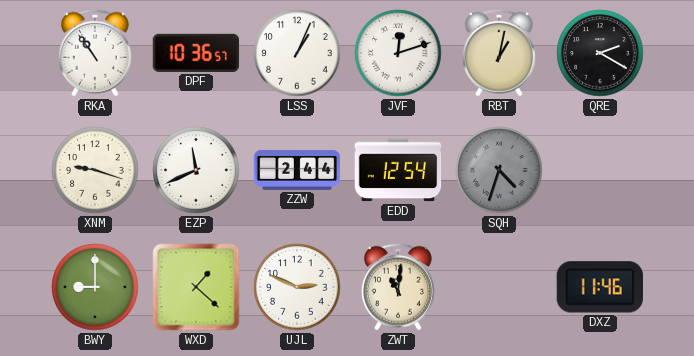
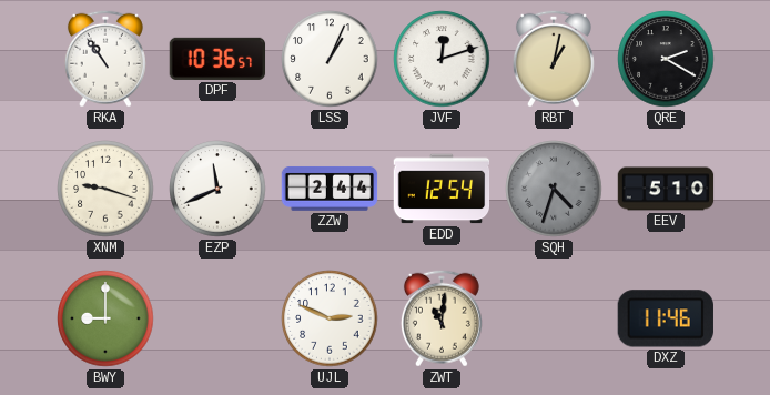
EEV: none -> 5:10
WXD: 1:22 -> none
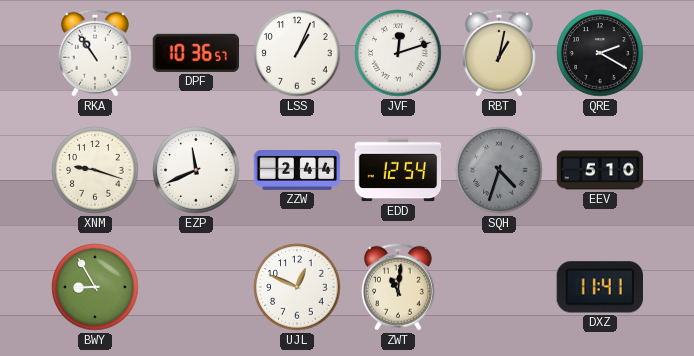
BWY: 9:00 -> 8:55
UJL: 2:49 -> 12:49
DXZ: 11:46 -> 11:41
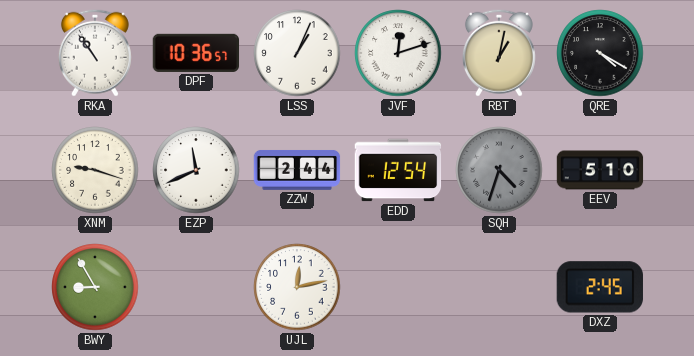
QRE: 2:20 -> 4:20
UJL: 12:49 -> 12:13
ZWT: 11:01 -> none
DXZ: 11:41 -> 2:45
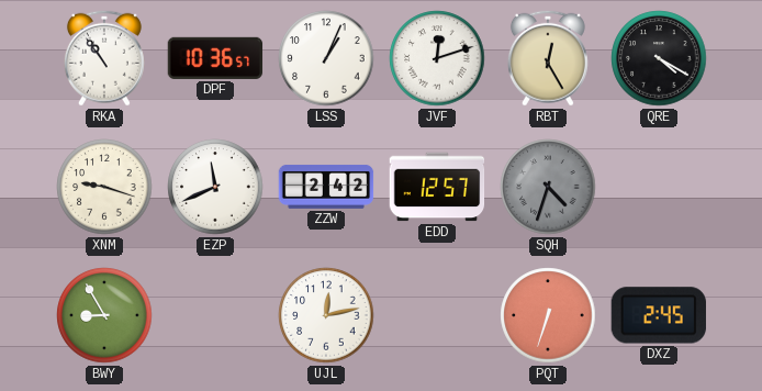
RBT: 1:02 -> 12:25
ZZW: 2:44 -> 2:42
EDD: 12:54 -> 12:57
EEV: 5:10 -> none
PQT: none -> 6:33
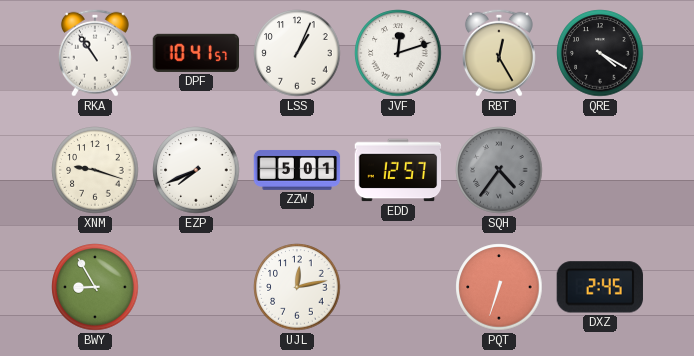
DPF: 10:36 -> 10:41
EZP: 11:41 -> 7:41
ZZW: 2:42 -> 5:01
SQH: 4:33 -> 4:36
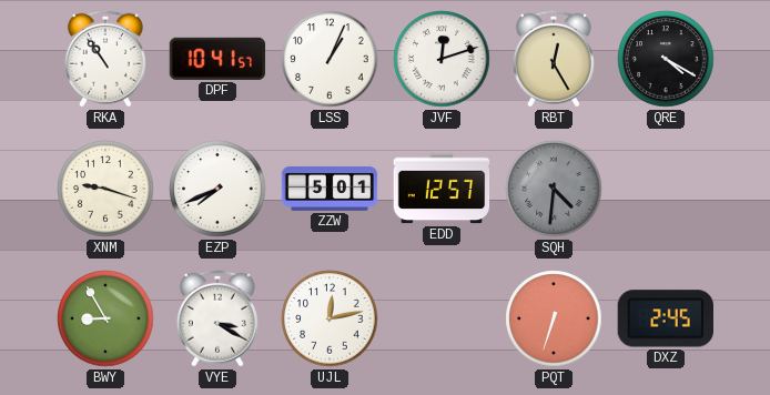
SQH: 4:36 -> 4:31
VYE: none -> 3:20
